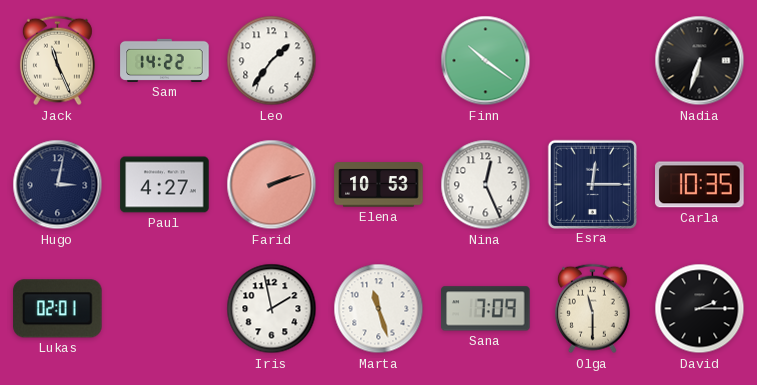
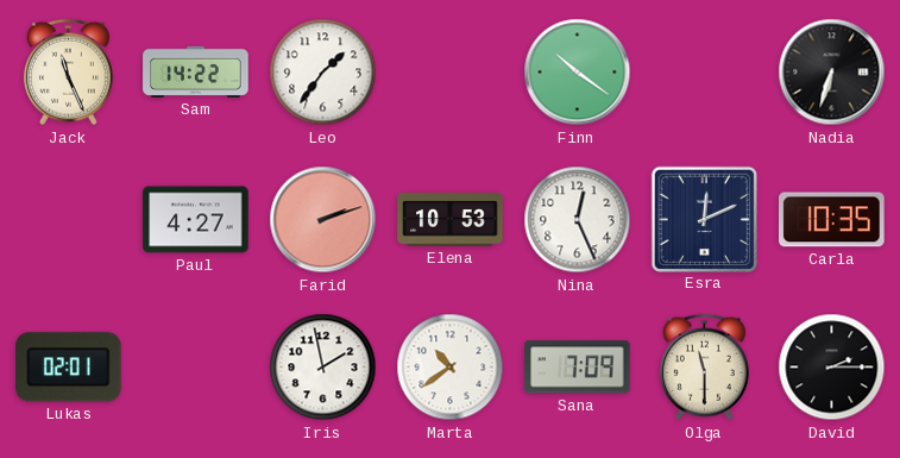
Hugo: 3:02 -> none
Esra: 12:15 -> 12:11
Marta: 11:27 -> 10:39
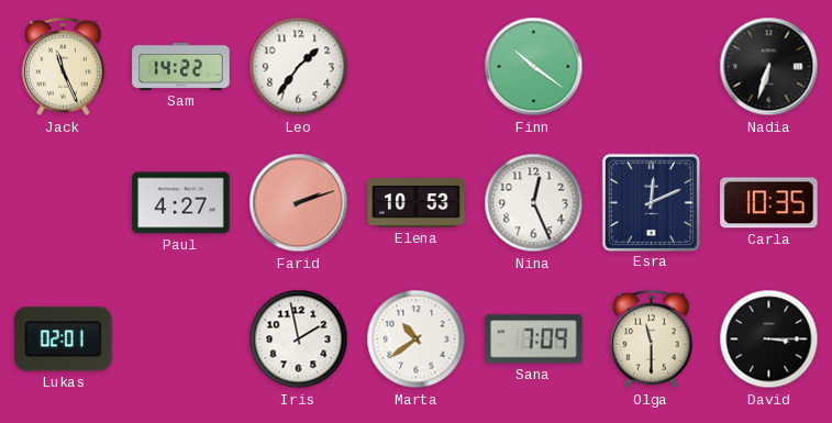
David: 2:15 -> 3:15
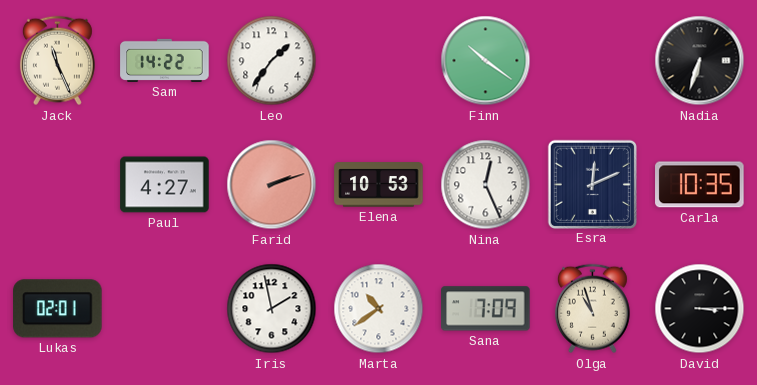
Olga: 11:30 -> 10:57
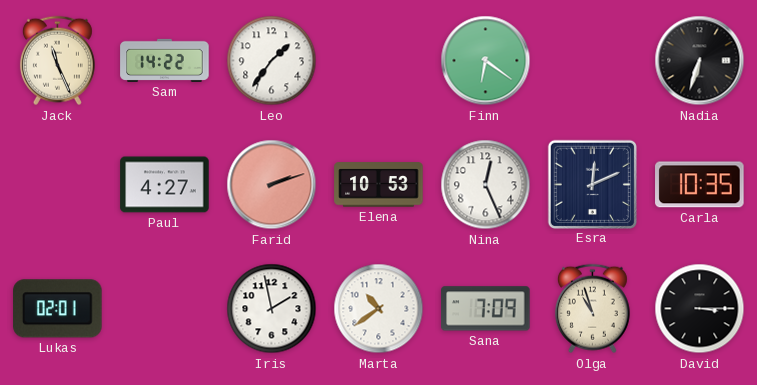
Finn: 10:21 -> 6:21
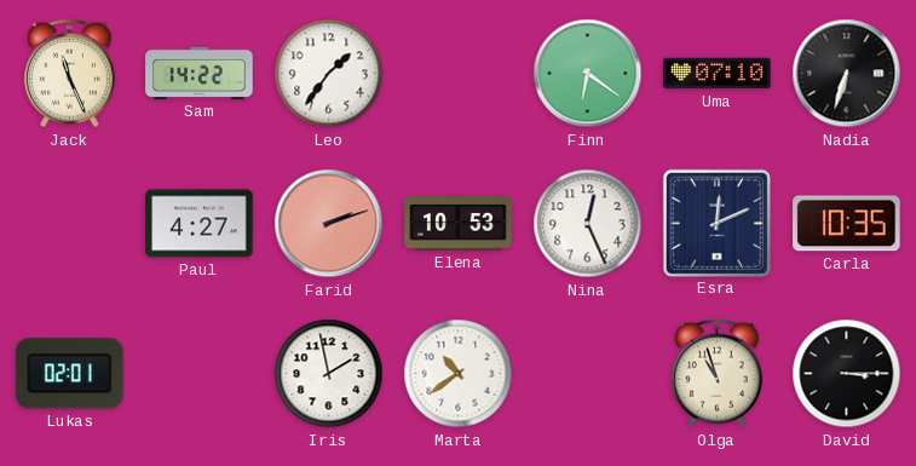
Uma: none -> 07:10
Sana: 7:09 -> none
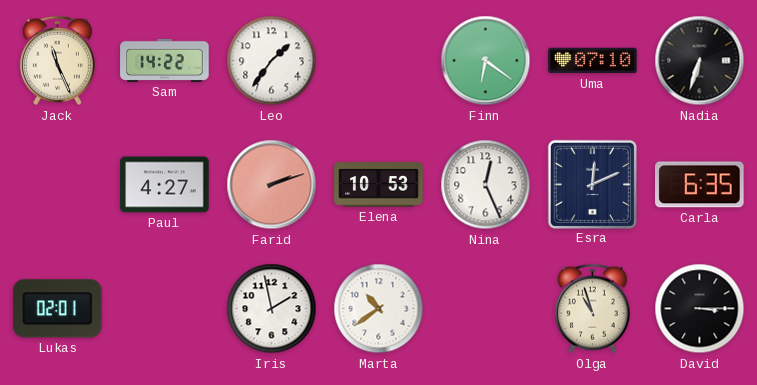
Carla: 10:35 -> 6:35
